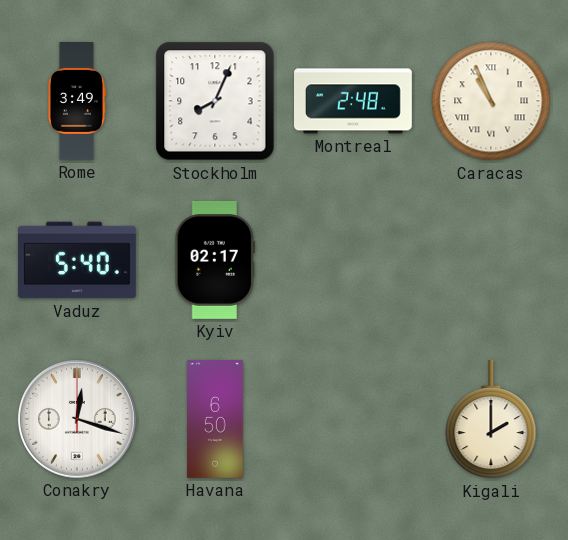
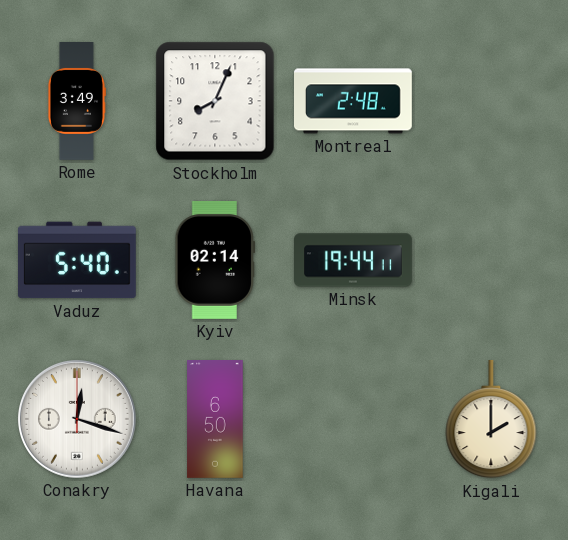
Caracas: 10:56 -> none
Kyiv: 02:17 -> 02:14
Minsk: none -> 19:44
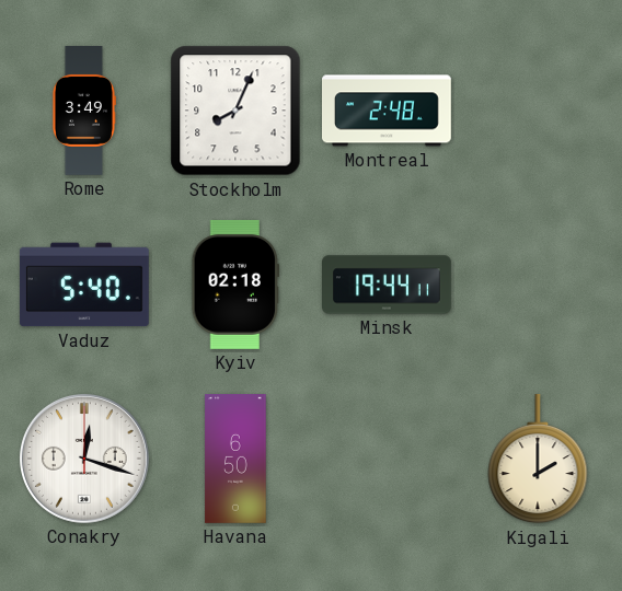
Kyiv: 02:14 -> 02:18
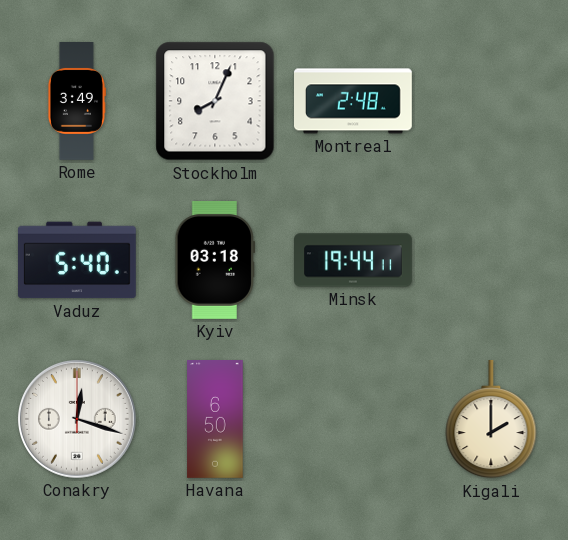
Kyiv: 02:18 -> 03:18
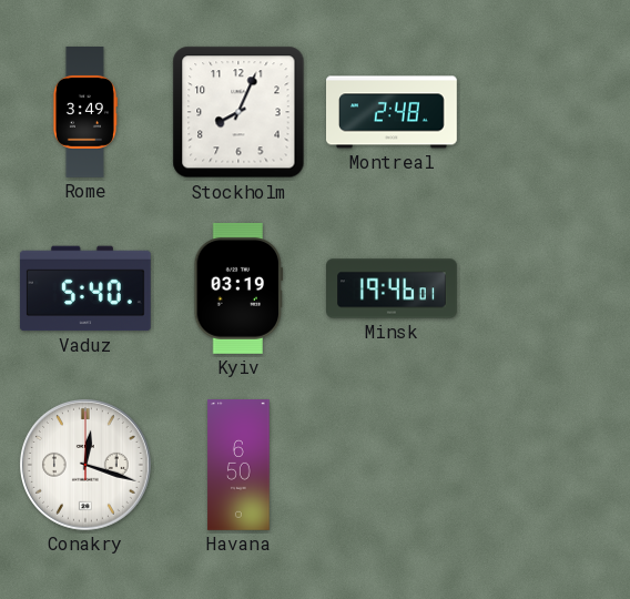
Kyiv: 03:18 -> 03:19
Minsk: 19:44 -> 19:46
Kigali: 2:00 -> none
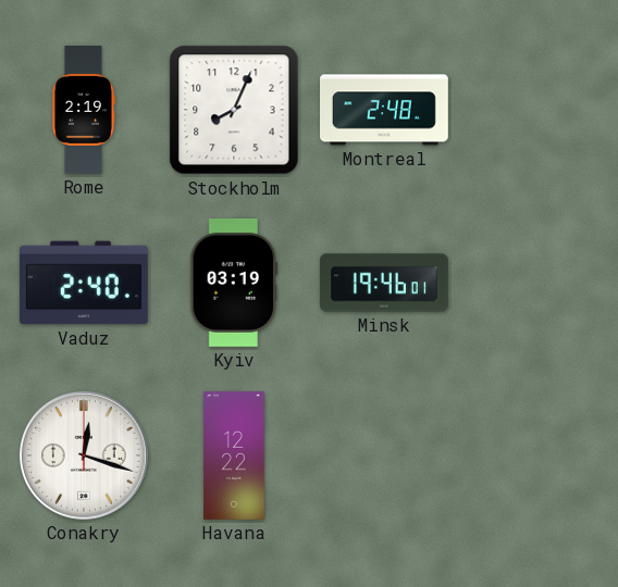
Rome: 3:49 -> 2:19
Vaduz: 5:40 -> 2:40
Havana: 6:50 -> 12:22
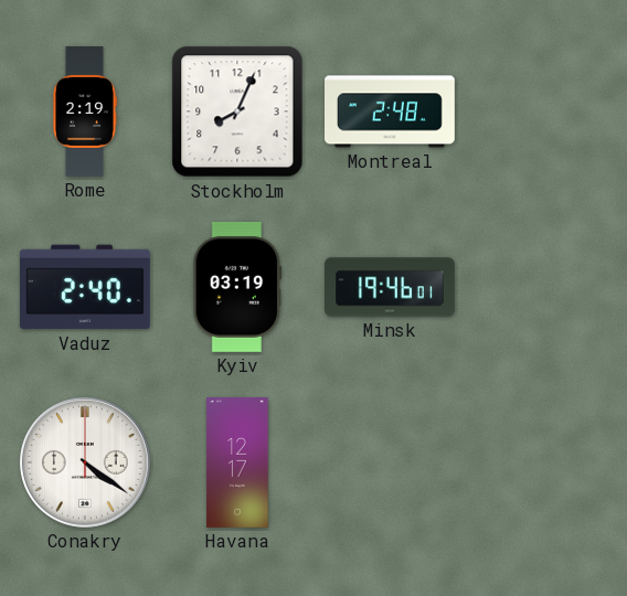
Conakry: 12:18 -> 4:21
Havana: 12:22 -> 12:17
